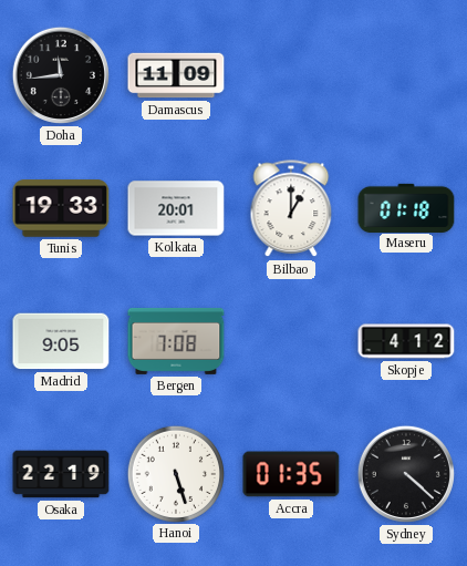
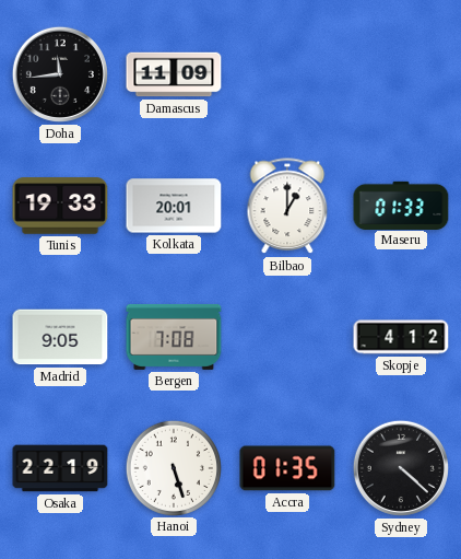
Maseru: 01:18 -> 01:33
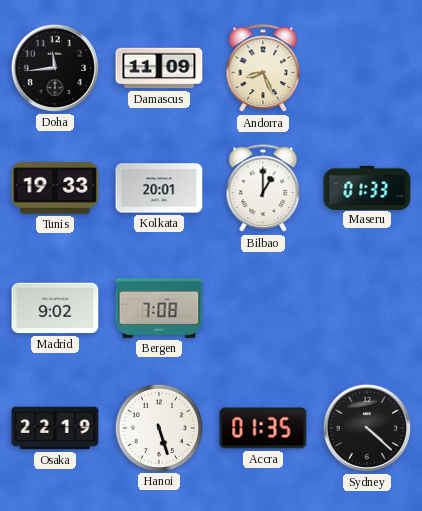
Andorra: none -> 8:26
Madrid: 9:05 -> 9:02
Skopje: 4:12 -> none
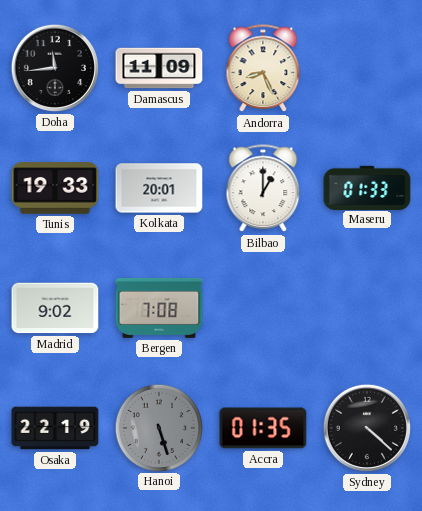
Hanoi dial: white -> grey
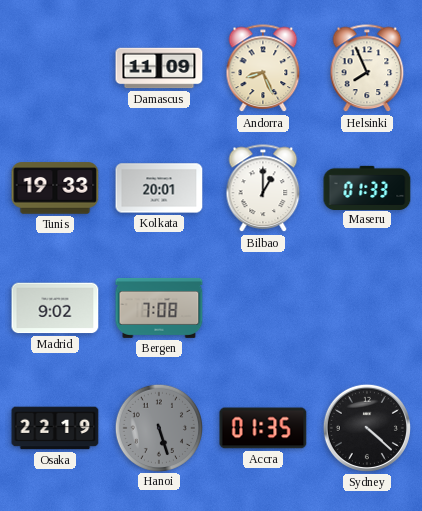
Doha: 11:44 -> none
Helsinki: none -> 7:56
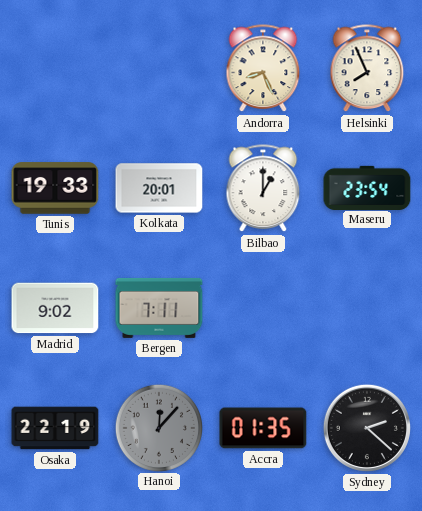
Damascus: 11:09 -> none
Maseru: 01:33 -> 23:54
Bergen: 7:08 -> 7:11
Hanoi: 5:27 -> 12:07
Sydney: 4:22 -> 2:22
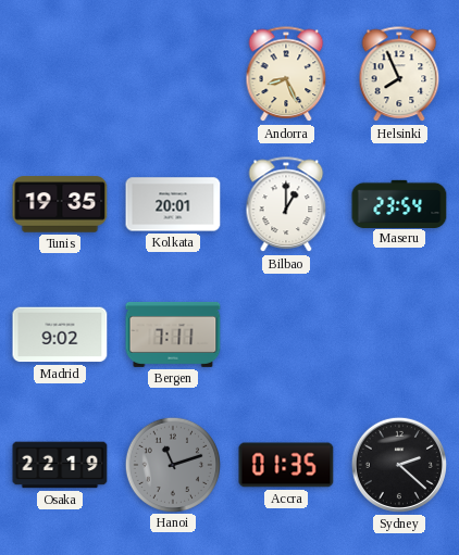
Tunis: 19:33 -> 19:35
Hanoi: 12:07 -> 11:12
